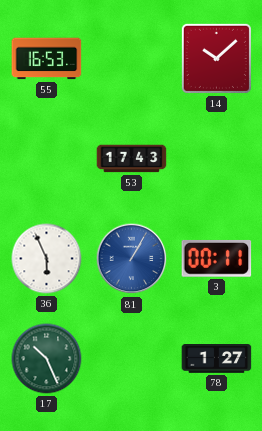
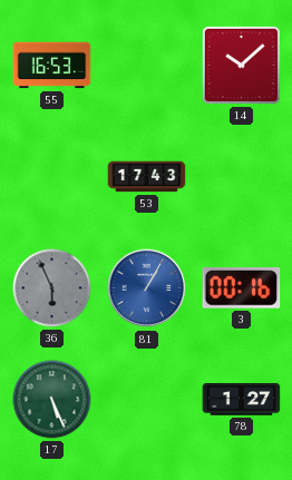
36 dial: white -> grey
3: 00:11 -> 00:16
17: 10:26 -> 5:26
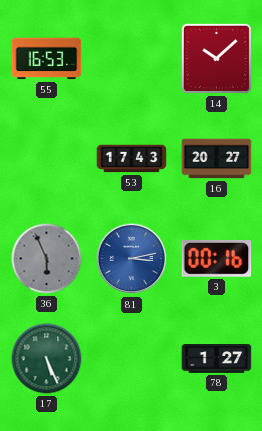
16: none -> 20:27
81: 1:05 -> 3:13
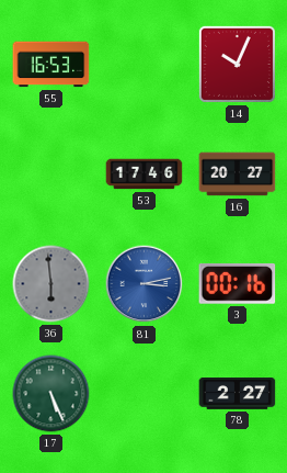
14: 10:08 -> 10:04
53: 17:43 -> 17:46
36: 5:56 -> 5:59
78: 1:27 -> 2:27
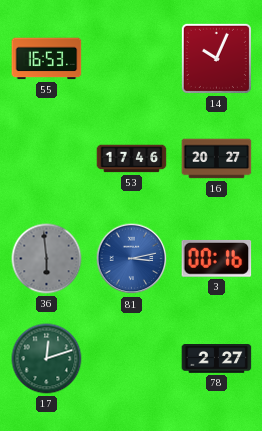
17: 5:26 -> 12:12
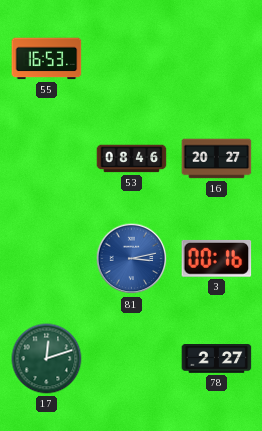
14: 10:04 -> none
53: 17:46 -> 08:46
36: 5:59 -> none
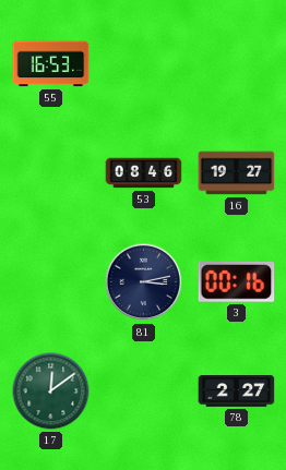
16: 20:27 -> 19:27
81 dial: blue -> navy
17: 12:12 -> 12:09
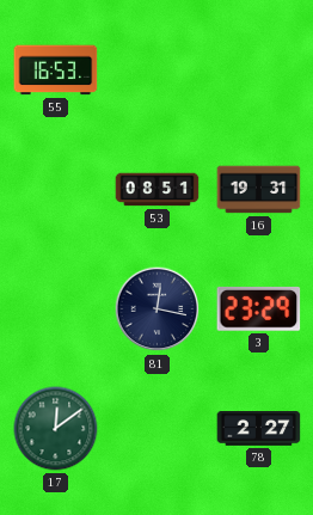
53: 08:46 -> 08:51
16: 19:27 -> 19:31
81: 3:13 -> 12:17
3: 00:16 -> 23:29
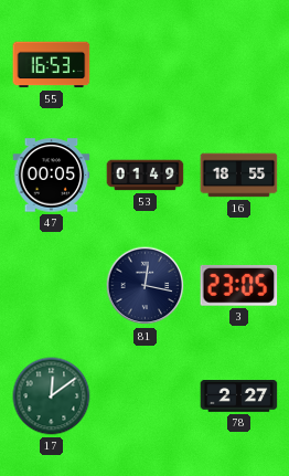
47: none -> 00:05
53: 08:51 -> 01:49
16: 19:31 -> 18:55
3: 23:29 -> 23:05
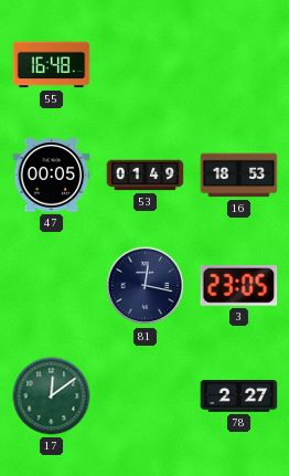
55: 16:53 -> 16:48
16: 18:55 -> 18:53
